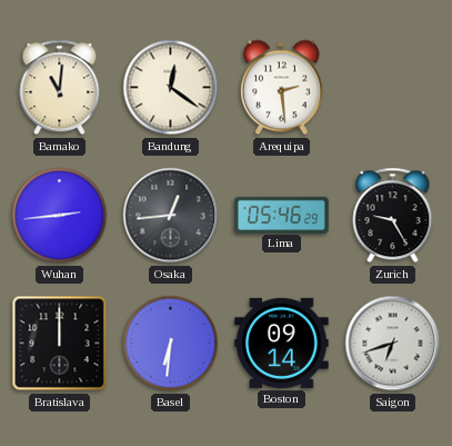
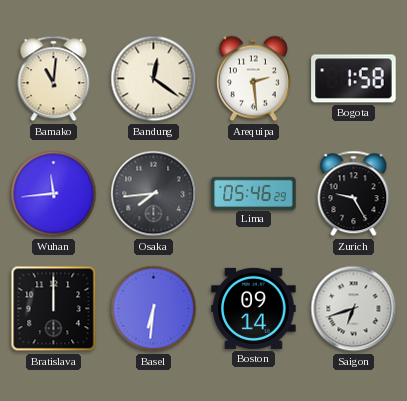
Bogota: none -> 1:58
Wuhan: 2:44 -> 11:44
Osaka: 12:44 -> 7:44
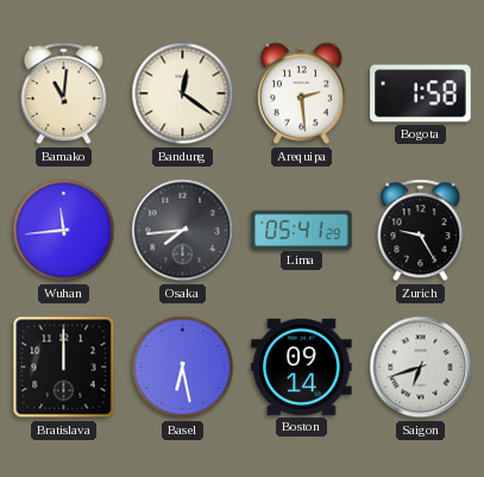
Lima: 05:46 -> 05:41
Basel: 6:31 -> 6:28
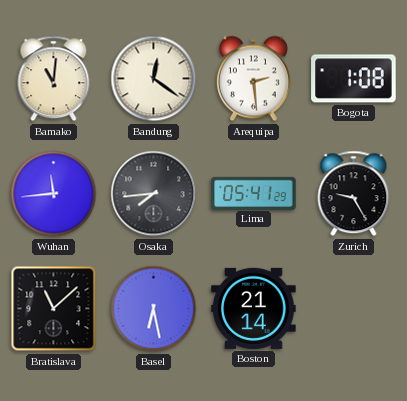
Bogota: 1:58 -> 1:08
Bratislava: 12:00 -> 11:08
Boston: 09:14 -> 21:14
Saigon: 6:42 -> none
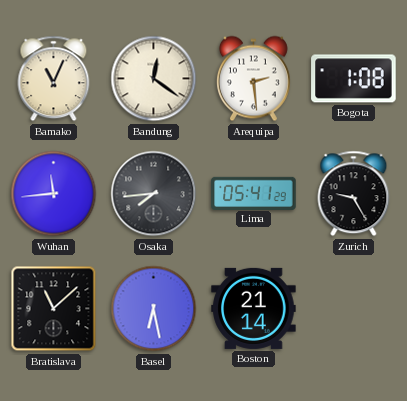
Bamako: 11:01 -> 11:04
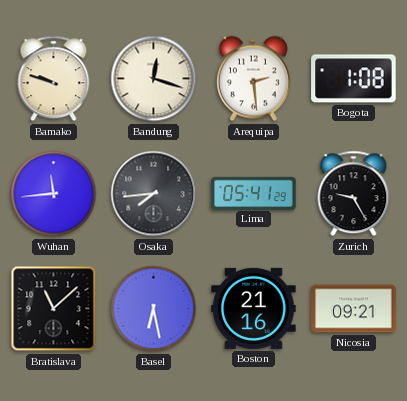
Bamako: 11:04 -> 9:48
Bandung: 12:21 -> 12:18
Boston: 21:14 -> 21:16
Nicosia: none -> 09:21
